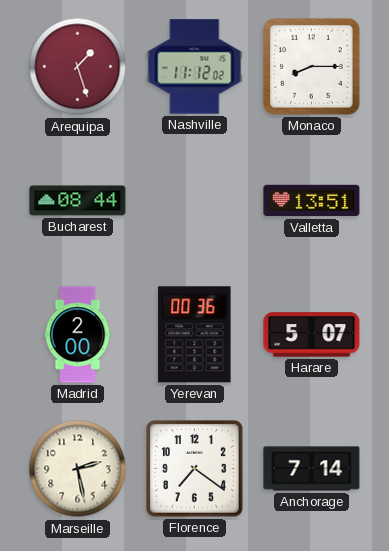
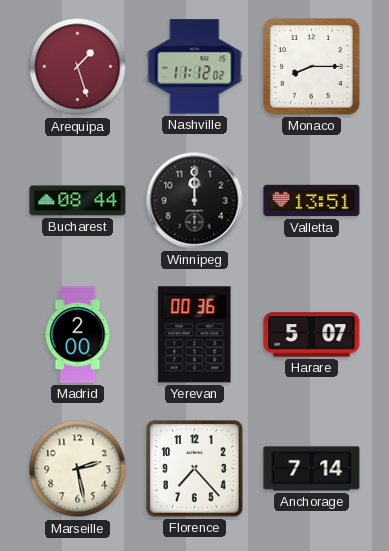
Winnipeg: none -> 12:00
Florence: 7:21 -> 7:23
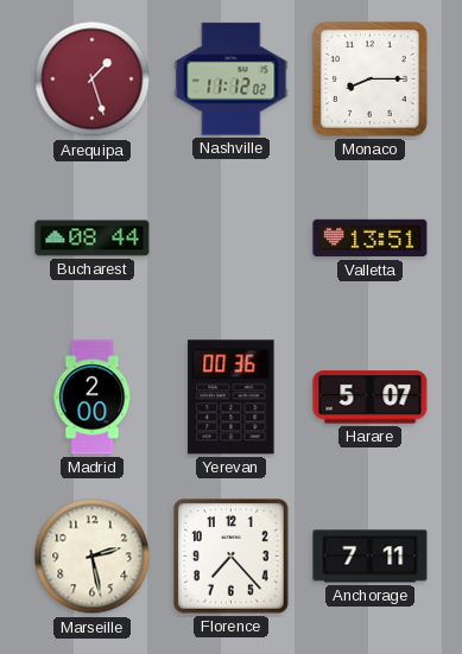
Winnipeg: 12:00 -> none
Anchorage: 7:14 -> 7:11
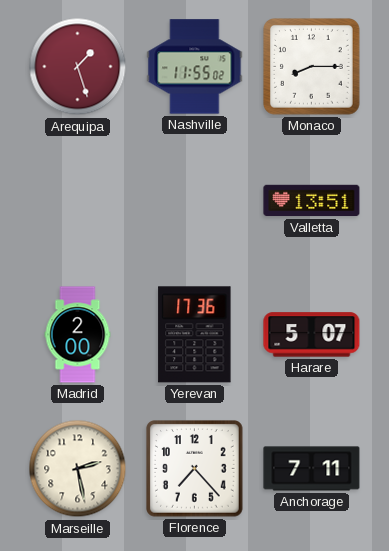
Nashville: 11:12 -> 11:55
Bucharest: 08:44 -> none
Yerevan: 00:36 -> 17:36
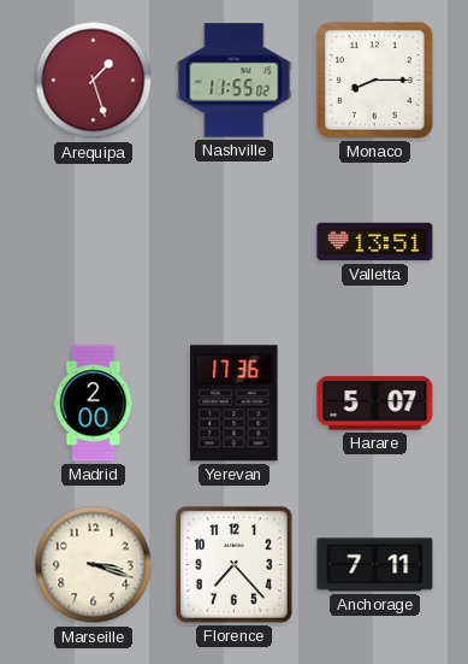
Marseille: 2:28 -> 3:18
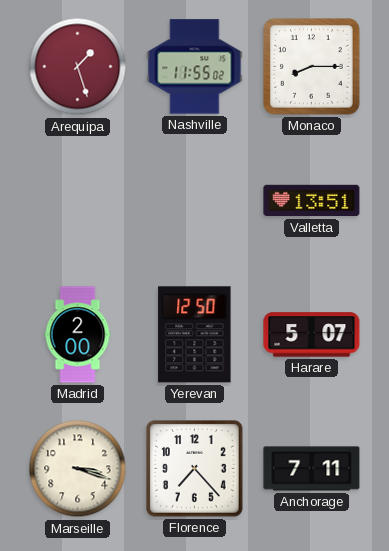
Yerevan: 17:36 -> 12:50
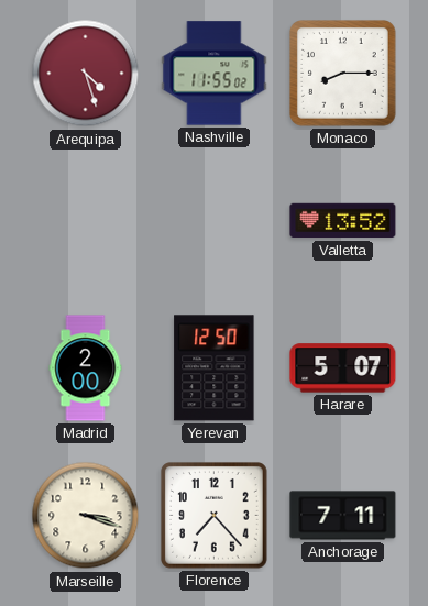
Arequipa: 1:27 -> 4:27
Valletta: 13:51 -> 13:52
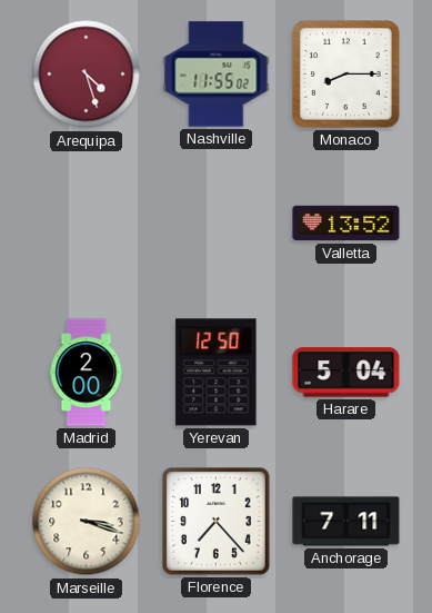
Harare: 5:07 -> 5:04
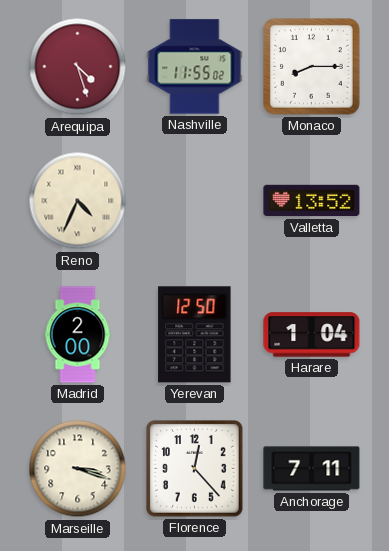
Reno: none -> 4:34
Harare: 5:04 -> 1:04
Florence: 7:23 -> 12:23
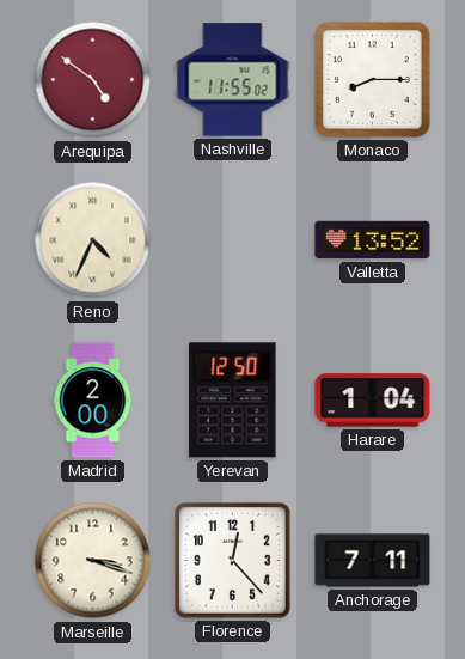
Arequipa: 4:27 -> 4:51
